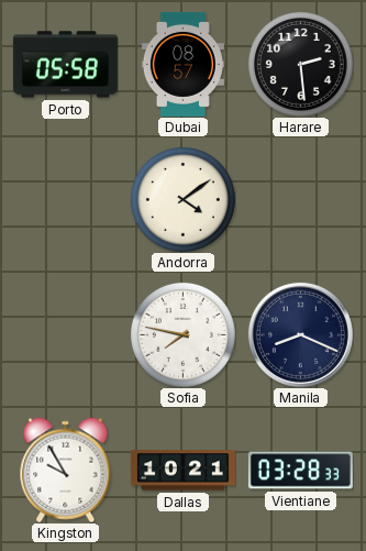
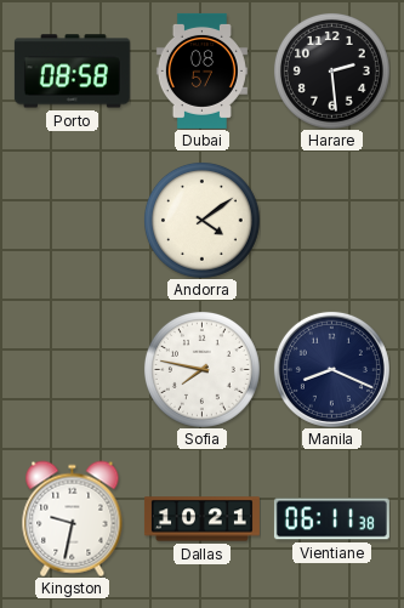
Porto: 05:58 -> 08:58
Kingston: 9:55 -> 9:32
Vientiane: 03:28 -> 06:11
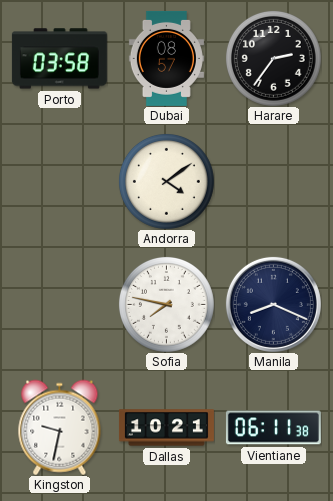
Porto: 08:58 -> 03:58
Harare: 2:29 -> 2:36
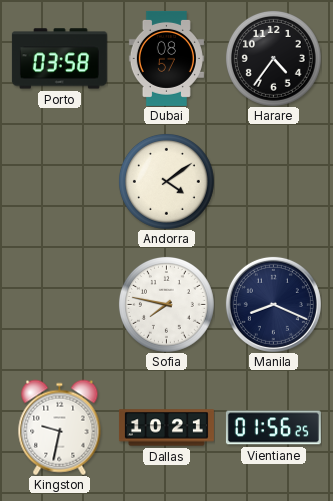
Harare: 2:36 -> 4:36
Vientiane: 06:11 -> 01:56
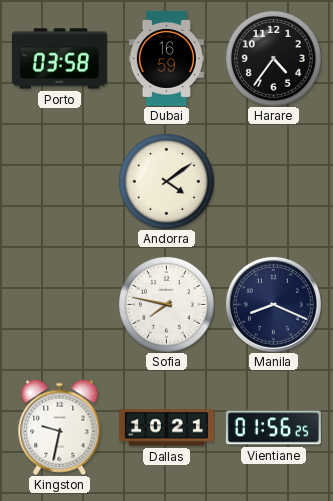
Dubai: 08:57 -> 16:59
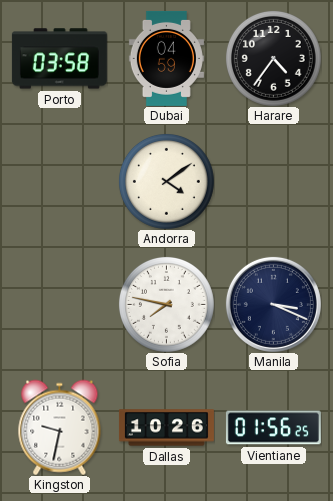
Dubai: 16:59 -> 04:59
Manila: 8:19 -> 3:19
Dallas: 10:21 -> 10:26
